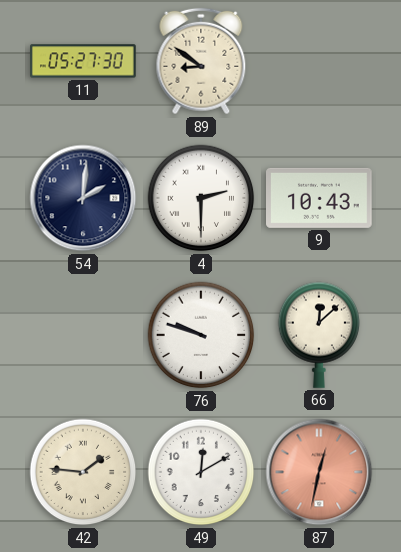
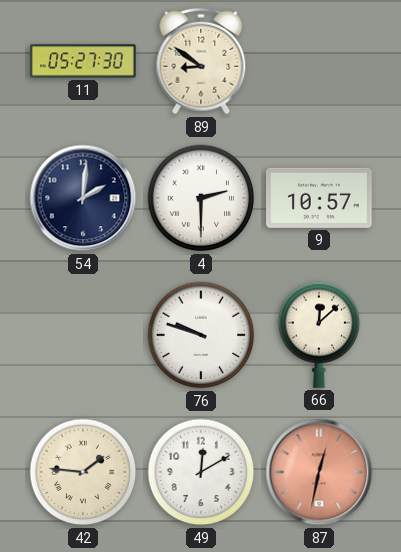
9: 10:43 -> 10:57
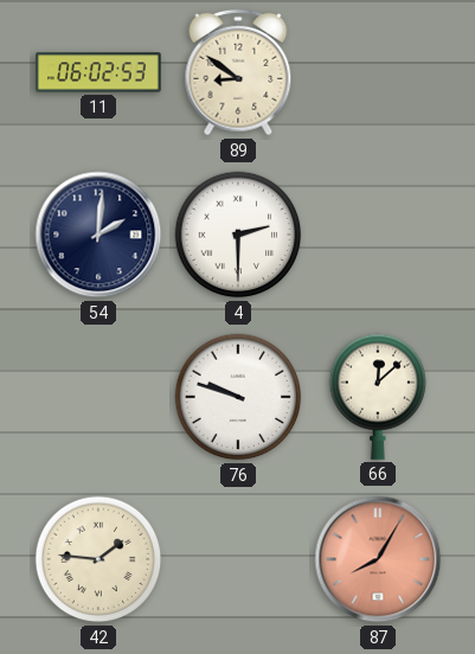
11: 05:27 -> 06:02
9: 10:57 -> none
49: 12:10 -> none
87: 12:32 -> 8:05
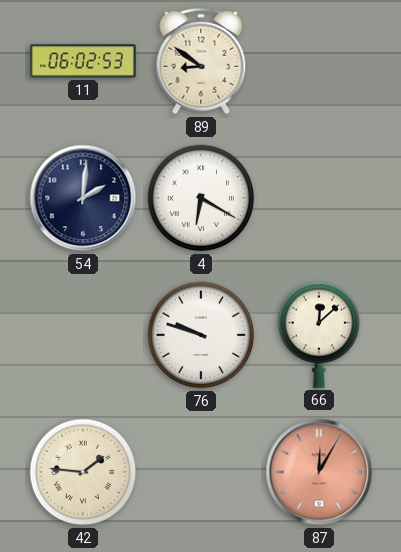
4: 2:30 -> 6:20
87: 8:05 -> 12:05
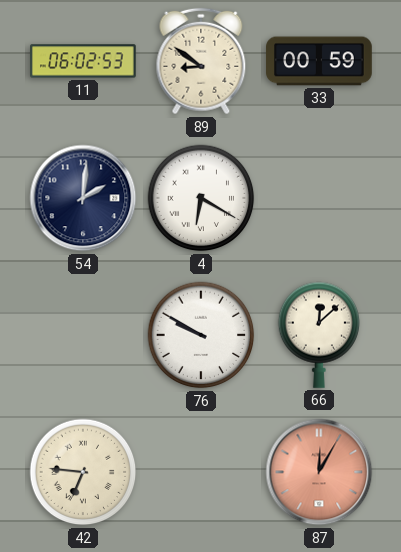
33: none -> 00:59
76: 9:48 -> 9:50
42: 1:46 -> 6:46
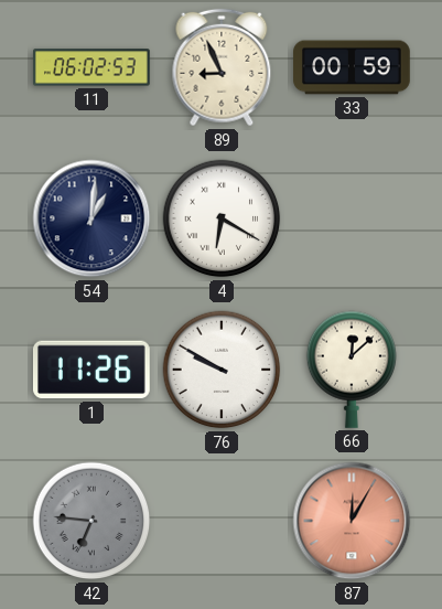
89: 8:51 -> 8:56
54: 2:01 -> 1:01
1: none -> 11:26
42 dial: cream -> grey
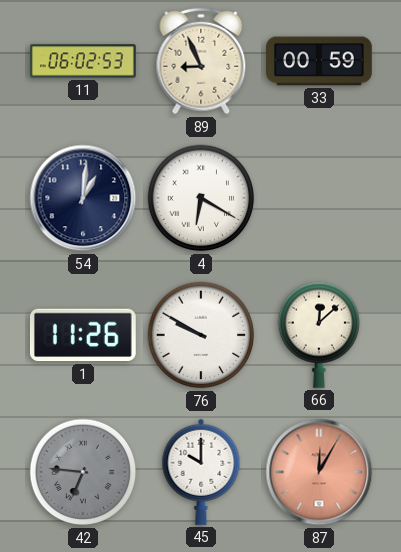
45: none -> 10:00
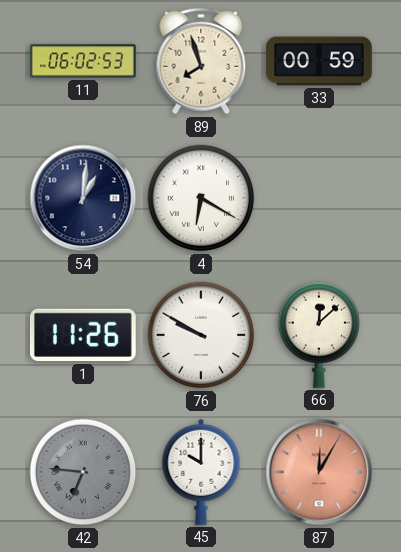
89: 8:56 -> 7:57
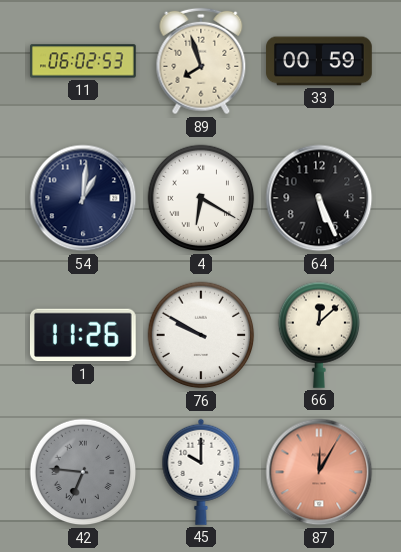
64: none -> 5:26
